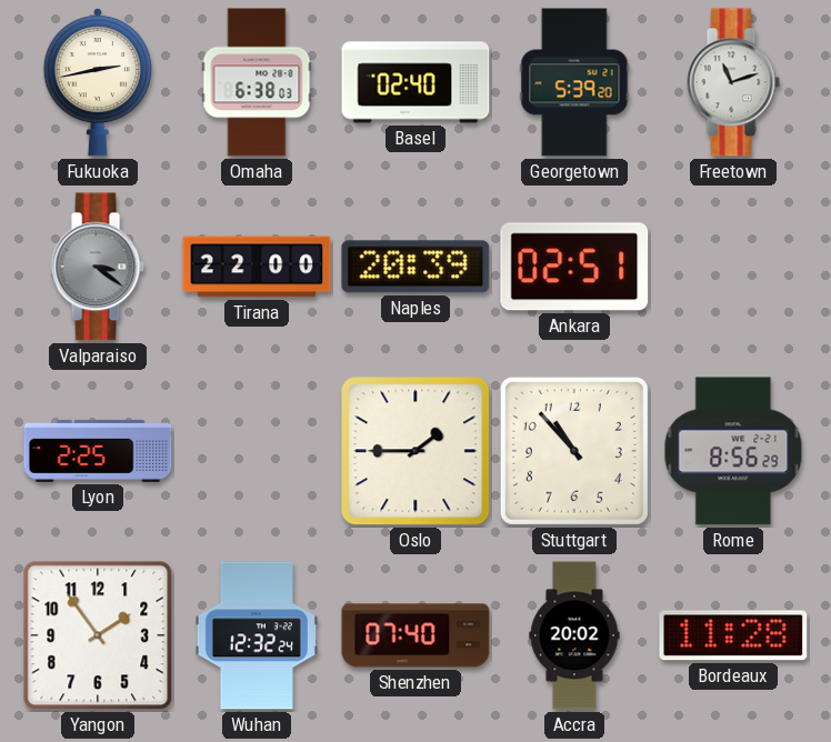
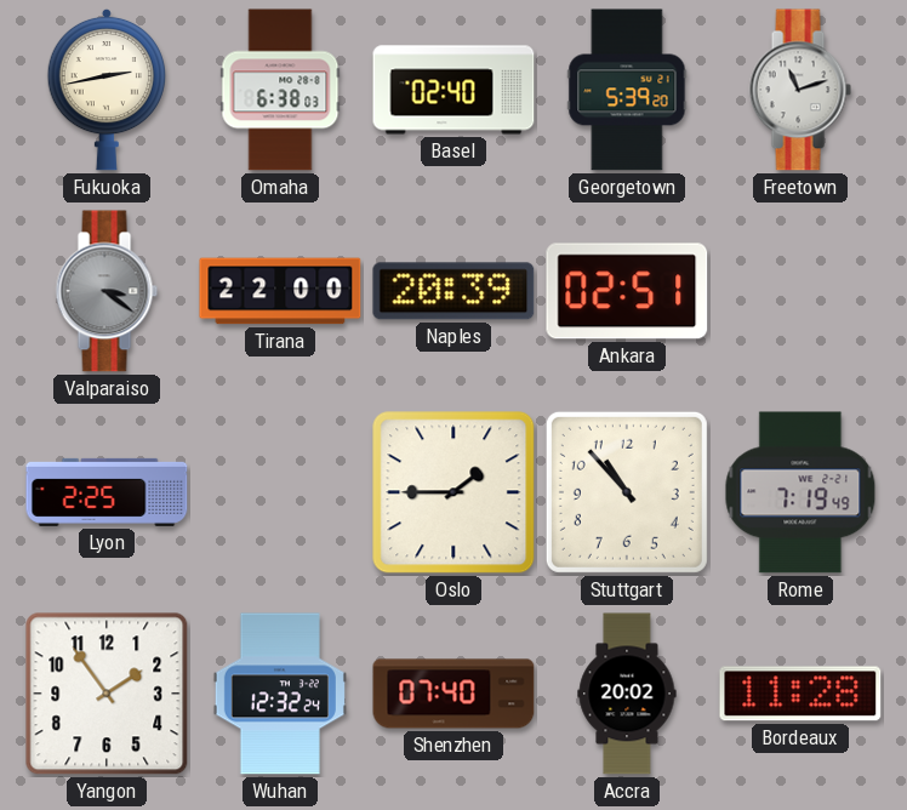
Rome: 8:56 -> 7:19
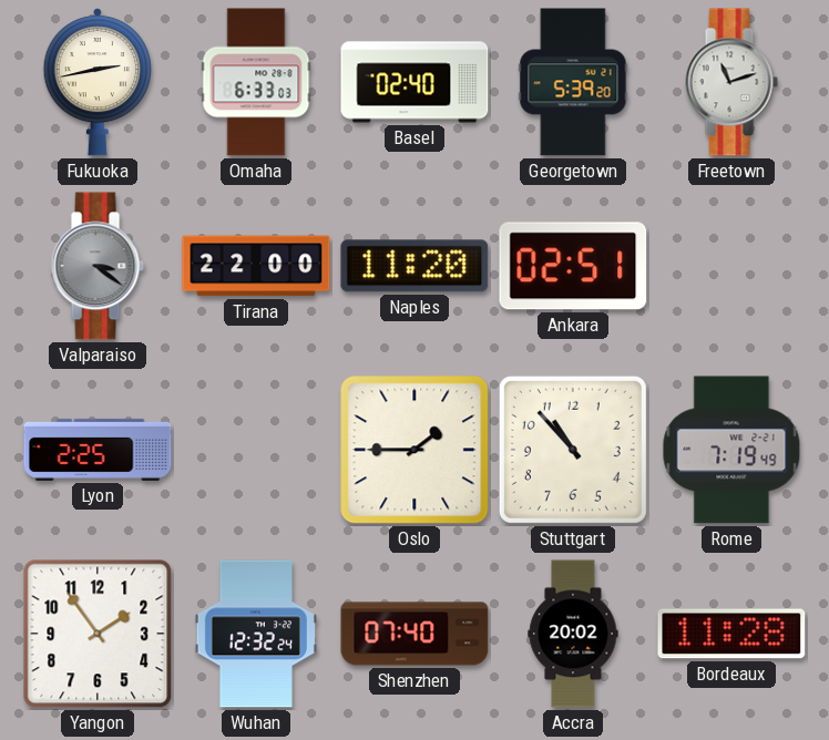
Omaha: 6:38 -> 6:33
Naples: 20:39 -> 11:20
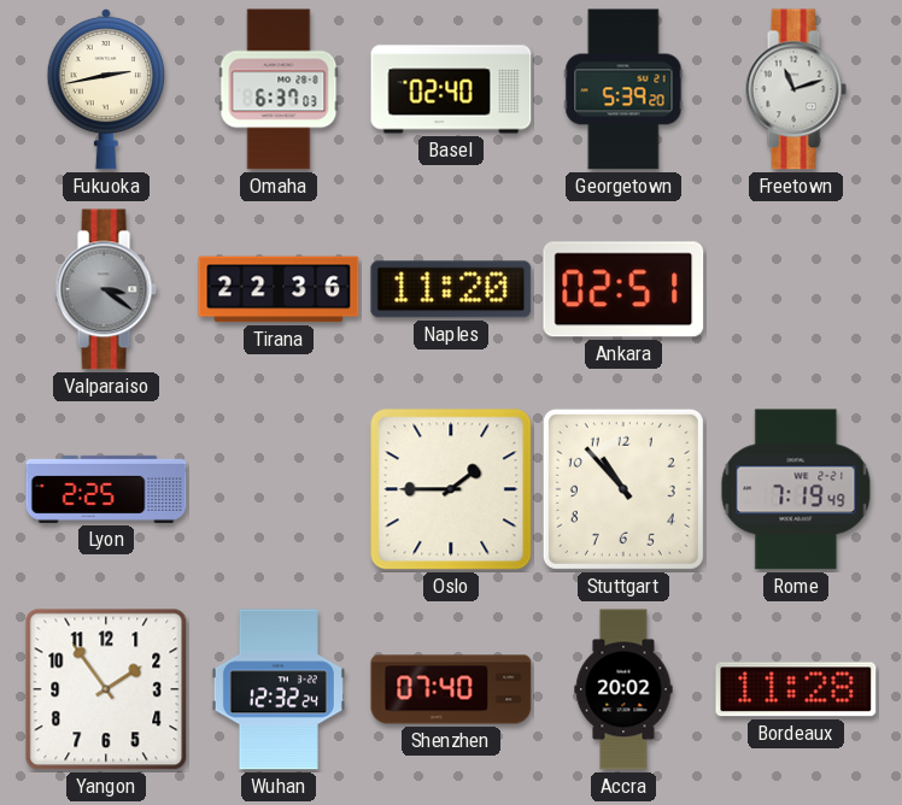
Omaha: 6:33 -> 6:37
Tirana: 22:00 -> 22:36
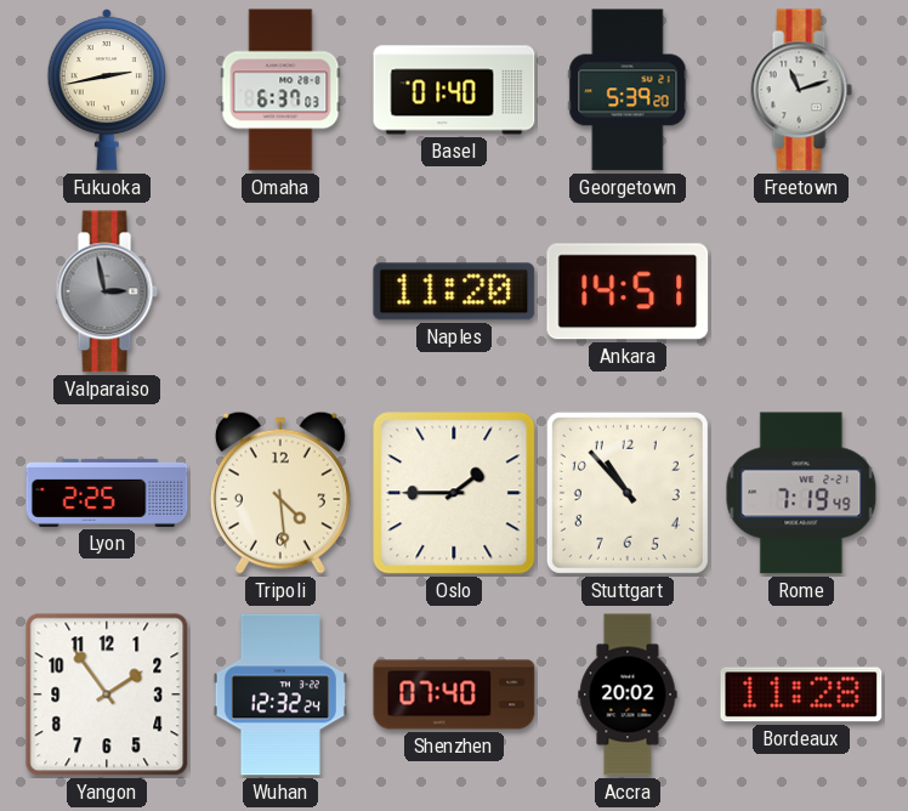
Basel: 02:40 -> 01:40
Valparaiso: 3:21 -> 2:58
Tirana: 22:36 -> none
Ankara: 02:51 -> 14:51
Tripoli: none -> 4:29
